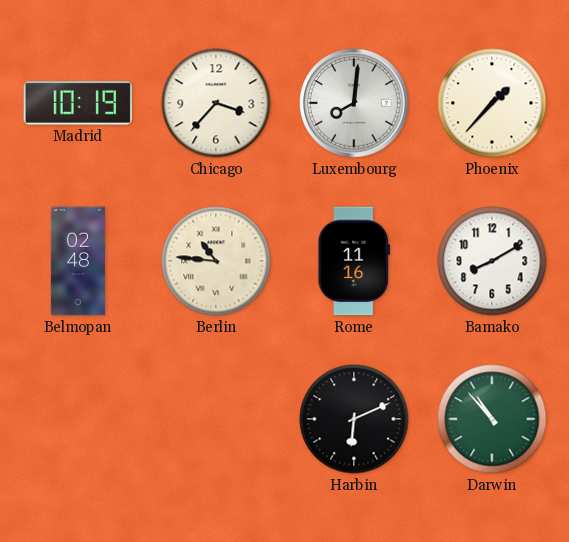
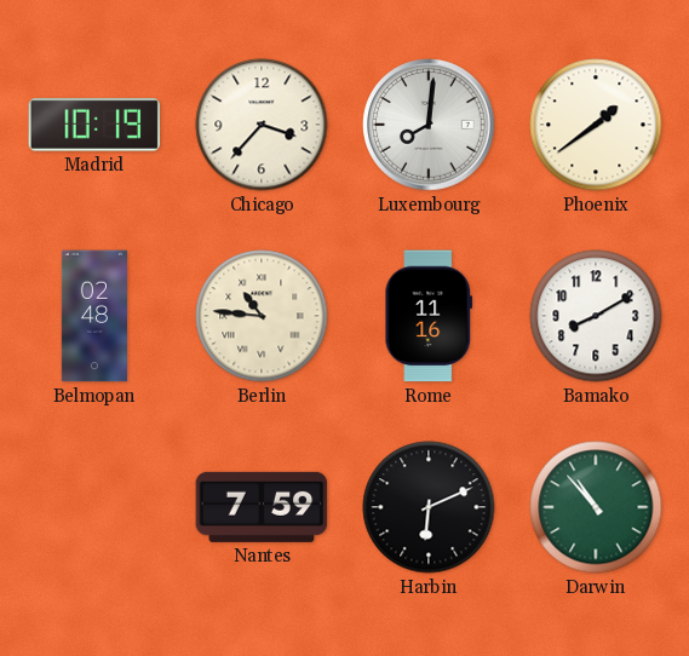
Phoenix: 1:37 -> 1:39
Nantes: none -> 7:59
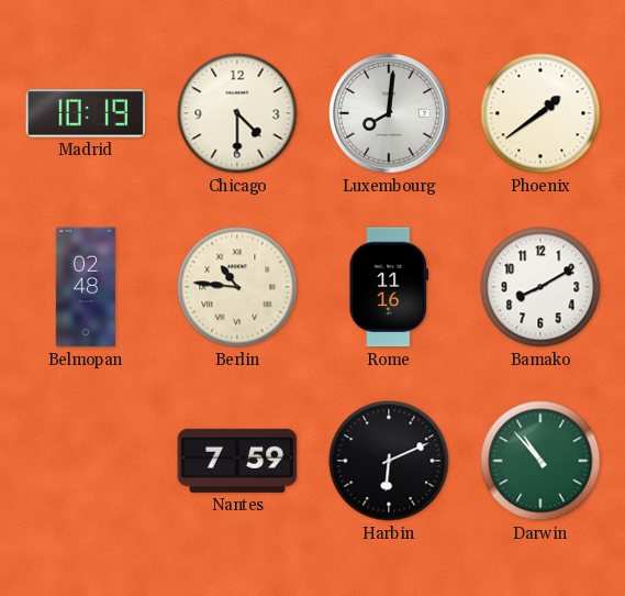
Chicago: 3:37 -> 4:30
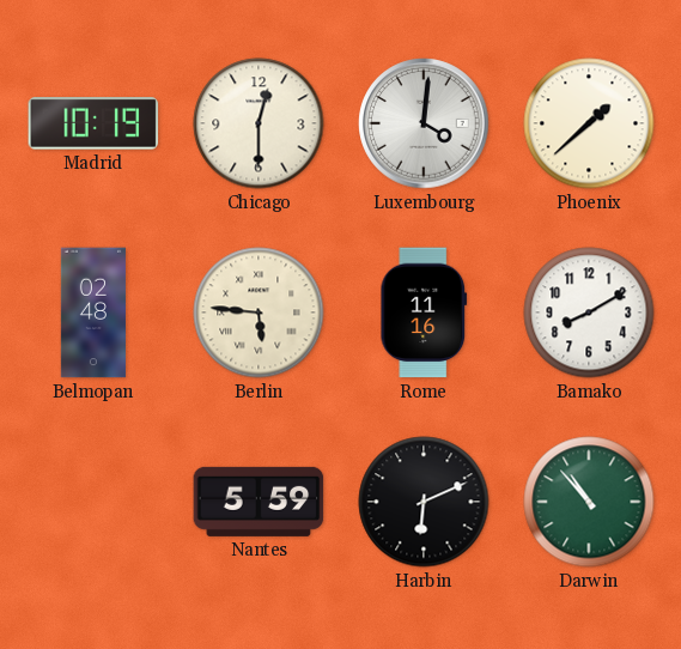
Chicago: 4:30 -> 12:30
Luxembourg: 8:01 -> 4:01
Phoenix: 1:39 -> 1:38
Berlin: 10:46 -> 5:46
Nantes: 7:59 -> 5:59
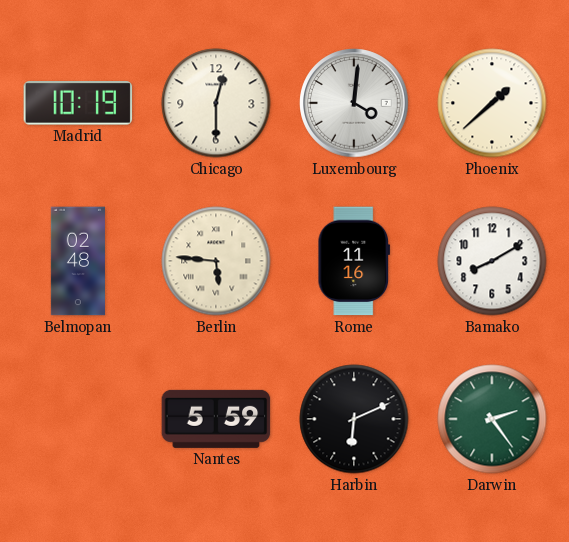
Darwin: 10:53 -> 2:24
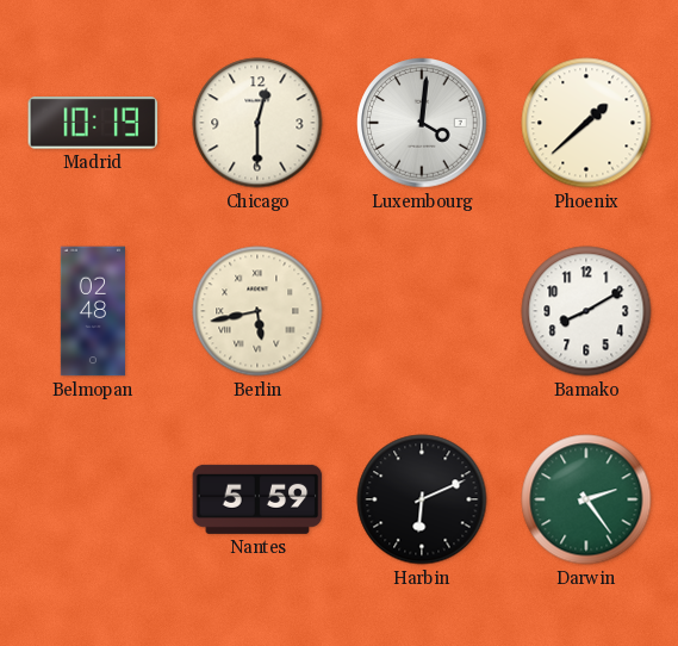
Berlin: 5:46 -> 5:43
Rome: 11:16 -> none
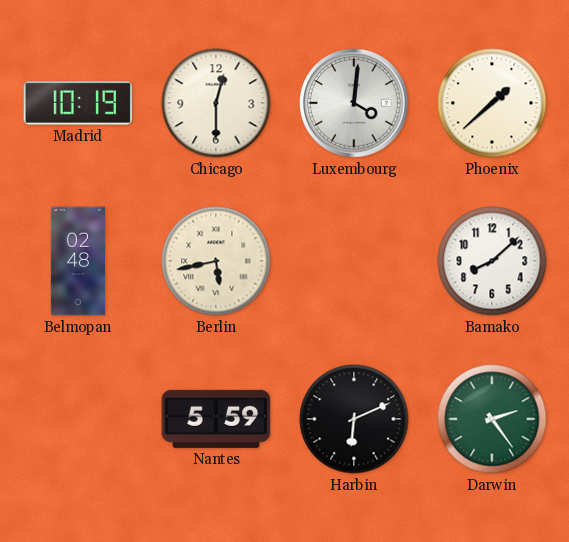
Bamako: 8:10 -> 8:08
